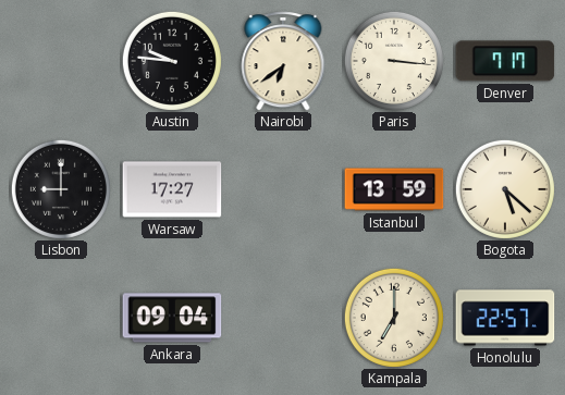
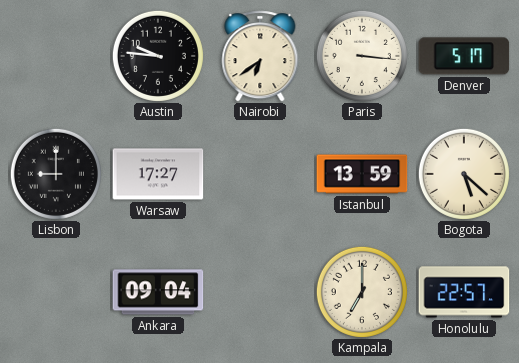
Denver: 7:17 -> 5:17
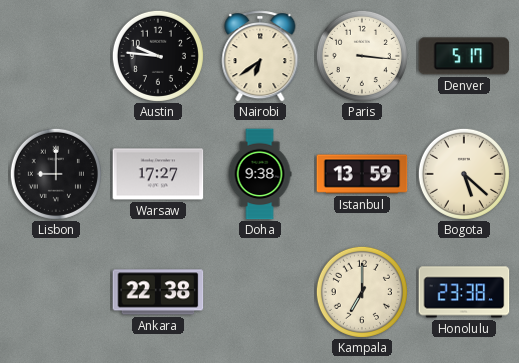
Doha: none -> 9:38
Ankara: 09:04 -> 22:38
Honolulu: 22:57 -> 23:38
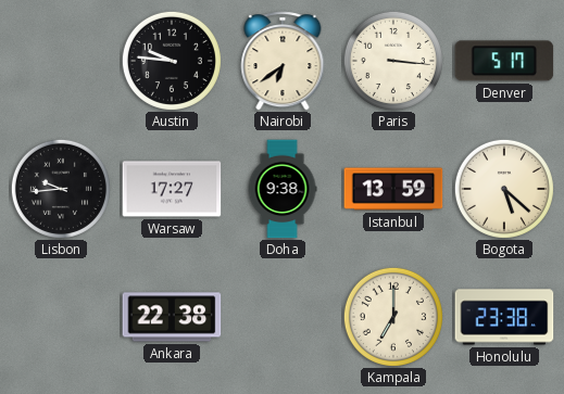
Lisbon: 9:00 -> 9:44
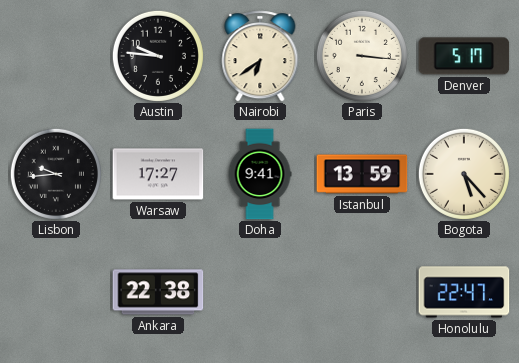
Doha: 9:38 -> 9:41
Bogota: 5:22 -> 5:23
Kampala: 7:00 -> none
Honolulu: 23:38 -> 22:47
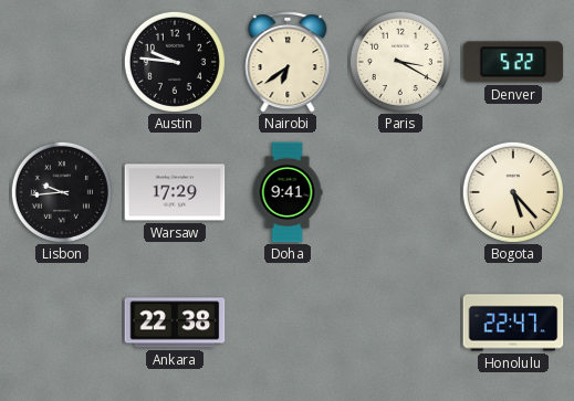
Paris: 3:16 -> 3:20
Denver: 5:17 -> 5:22
Warsaw: 17:27 -> 17:29
Istanbul: 13:59 -> none
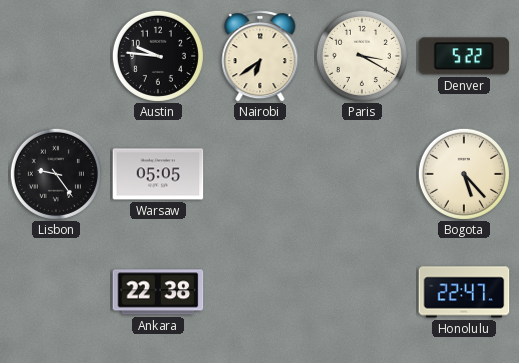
Lisbon: 9:44 -> 9:24
Warsaw: 17:29 -> 05:05
Doha: 9:41 -> none
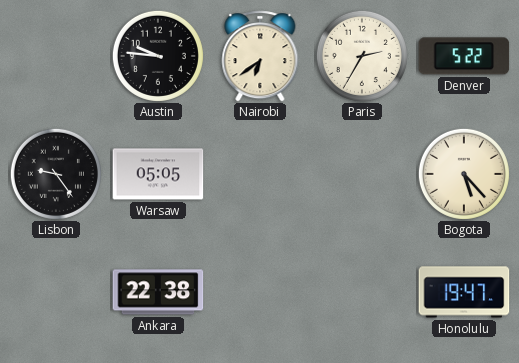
Paris: 3:20 -> 2:35
Honolulu: 22:47 -> 19:47
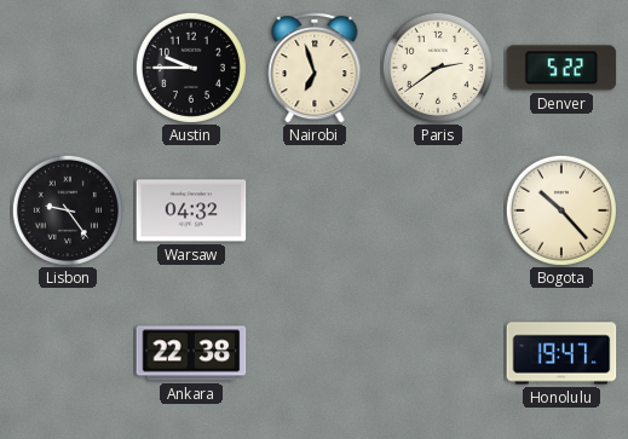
Austin: 9:46 -> 9:45
Nairobi: 6:39 -> 6:57
Paris: 2:35 -> 2:39
Warsaw: 05:05 -> 04:32
Bogota: 5:23 -> 10:23
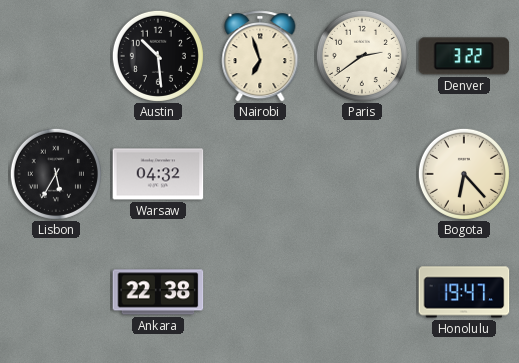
Austin: 9:45 -> 10:29
Denver: 5:22 -> 3:22
Lisbon: 9:24 -> 5:35
Bogota: 10:23 -> 6:23
